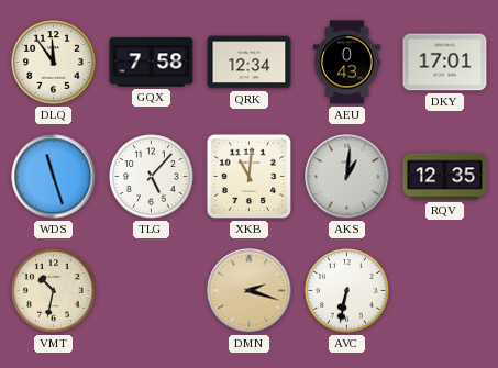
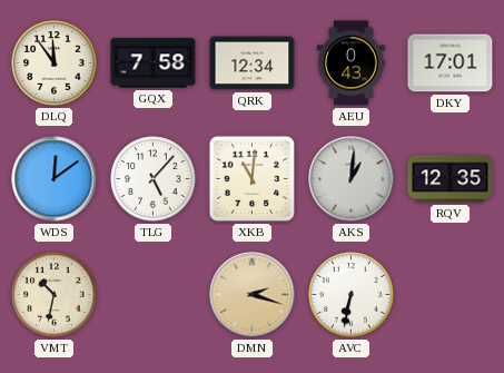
WDS: 11:27 -> 12:09
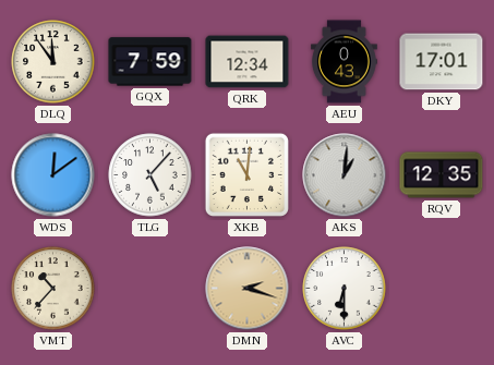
GQX: 7:58 -> 7:59
VMT: 10:32 -> 10:37
AVC: 6:32 -> 6:30
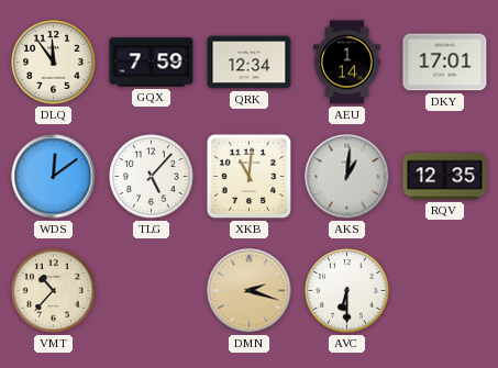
AEU: 0:43 -> 1:14
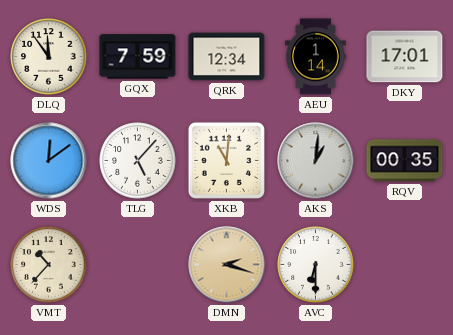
RQV: 12:35 -> 00:35
